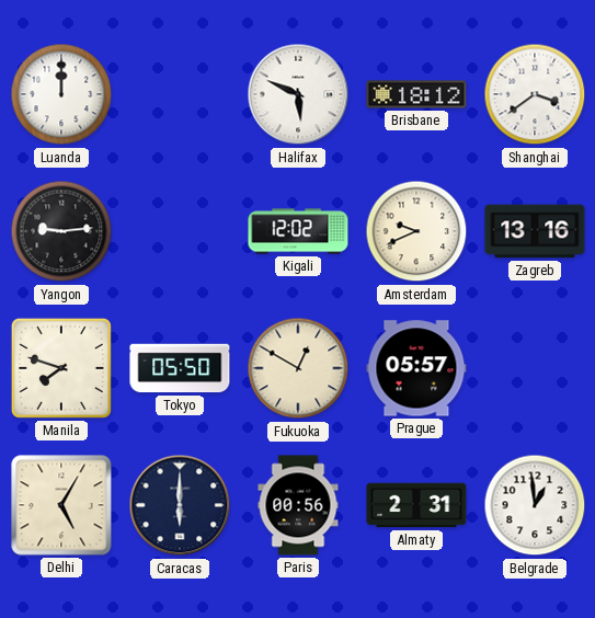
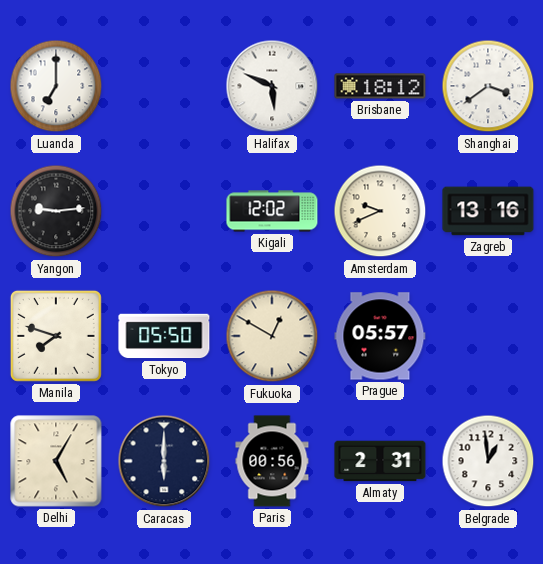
Luanda: 12:00 -> 7:00
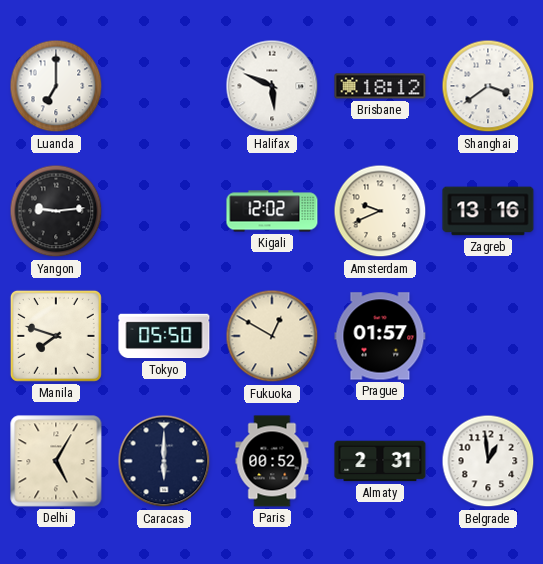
Prague: 05:57 -> 01:57
Paris: 00:56 -> 00:52
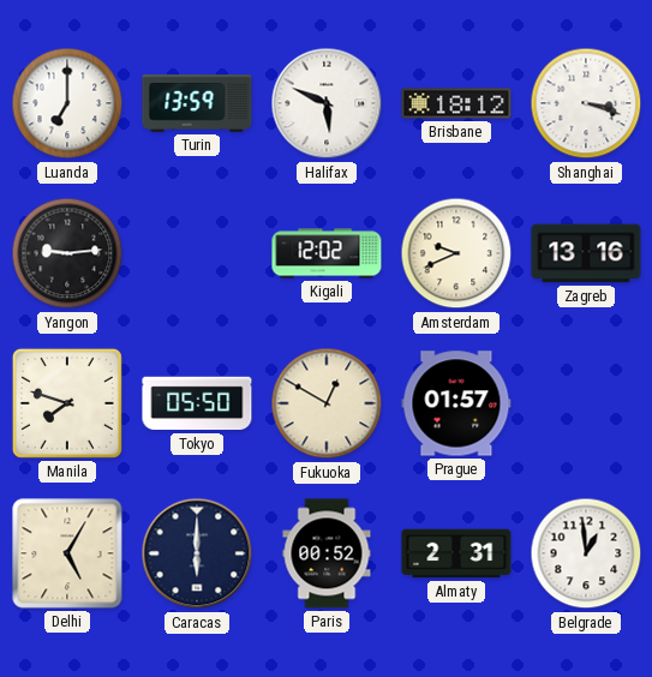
Turin: none -> 13:59
Shanghai: 3:39 -> 3:18
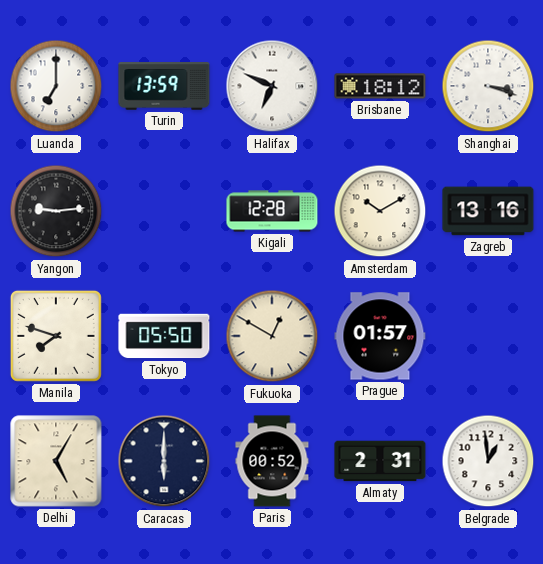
Halifax: 5:49 -> 6:49
Kigali: 12:02 -> 12:28
Amsterdam: 9:41 -> 10:10
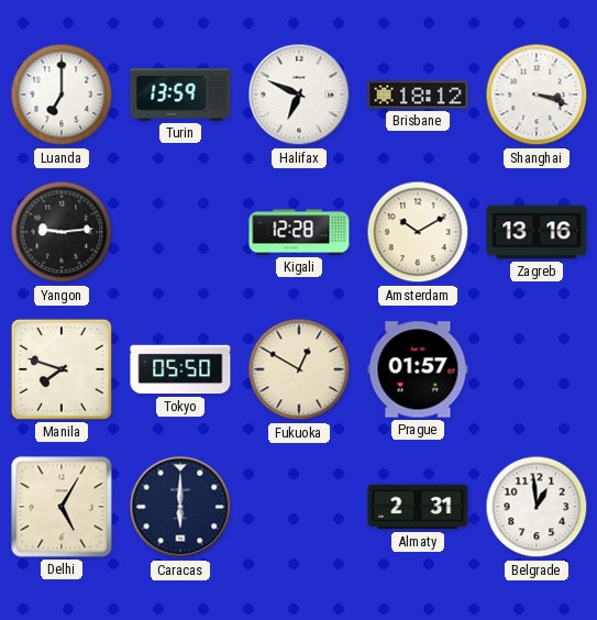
Paris: 00:52 -> none
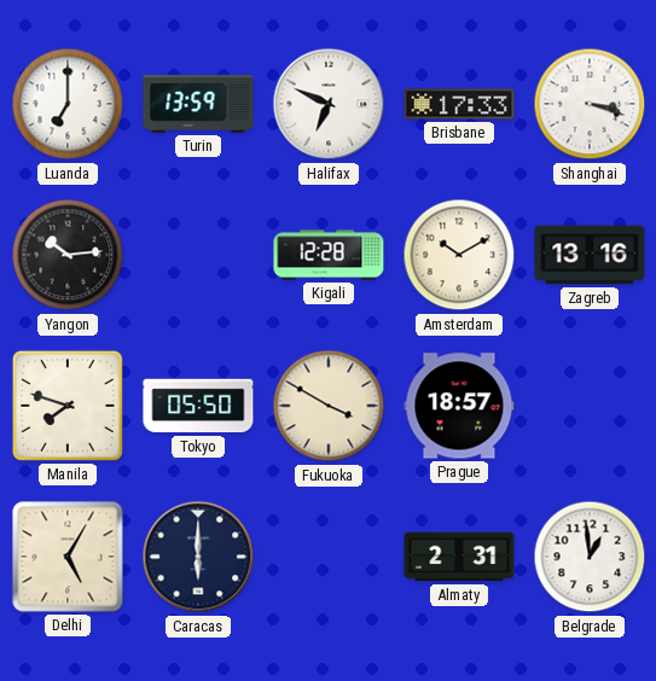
Brisbane: 18:12 -> 17:33
Yangon: 9:14 -> 10:14
Fukuoka: 12:50 -> 3:50
Prague: 01:57 -> 18:57
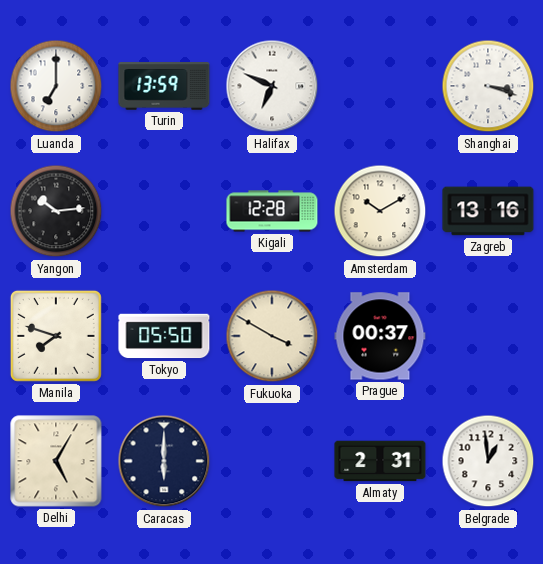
Brisbane: 17:33 -> none
Prague: 18:57 -> 00:37
